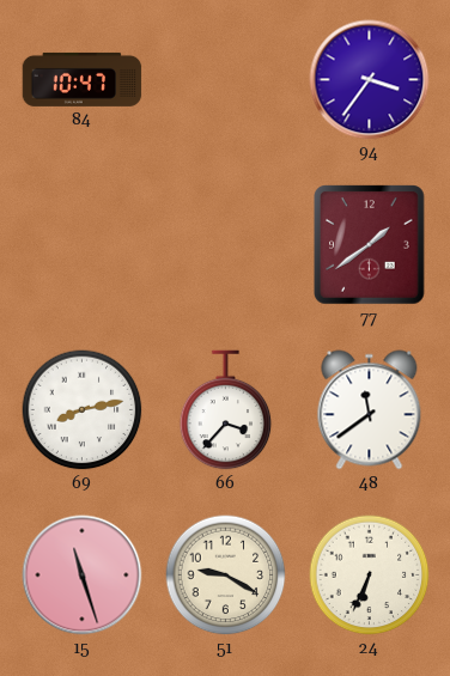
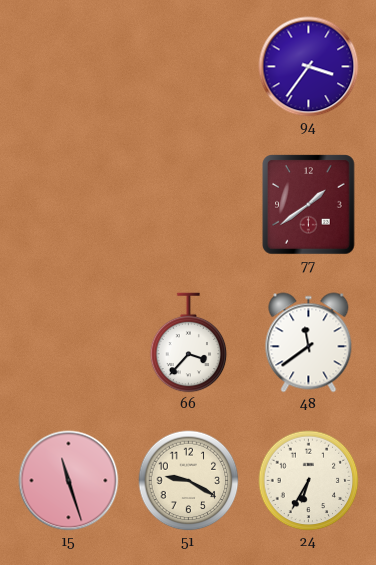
84: 10:47 -> none
69: 8:13 -> none
24: 6:34 -> 6:35
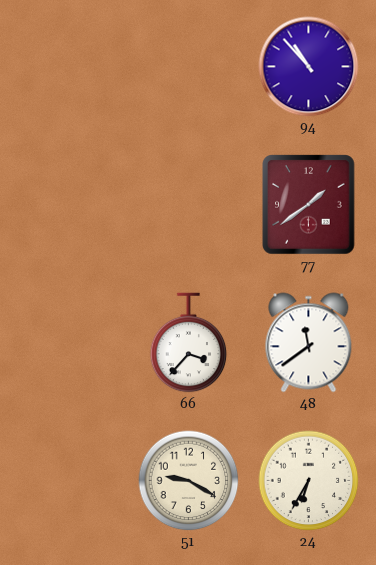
94: 3:36 -> 10:53
15: 11:27 -> none
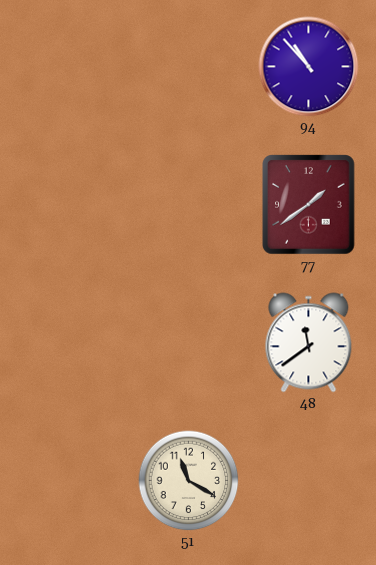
66: 3:37 -> none
51: 9:20 -> 11:20
24: 6:35 -> none
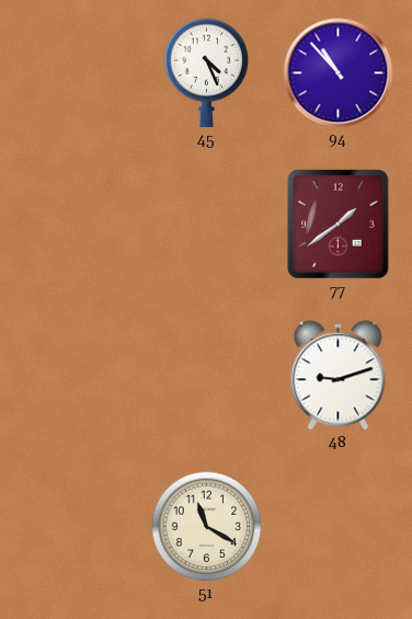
45: none -> 4:26
48: 11:39 -> 9:12
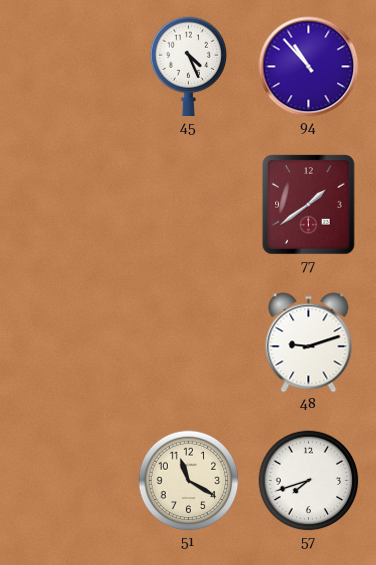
57: none -> 7:42
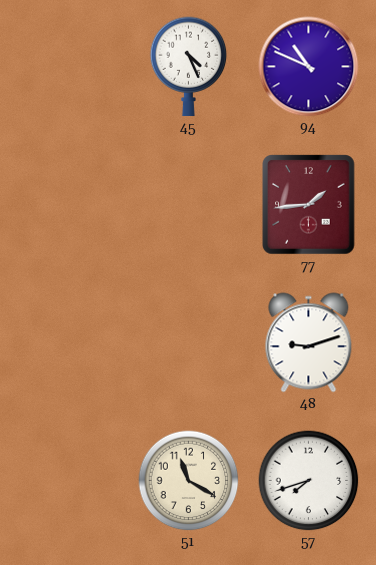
94: 10:53 -> 10:49
77: 1:39 -> 1:44
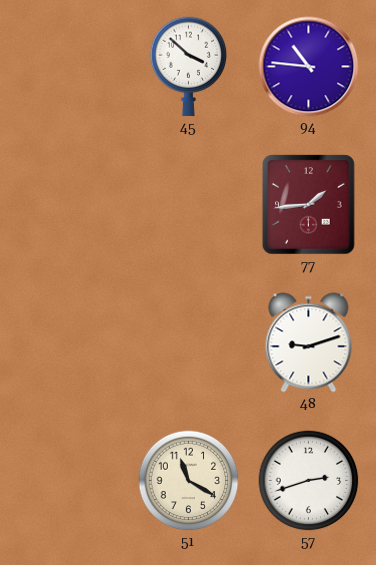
45: 4:26 -> 3:52
94: 10:49 -> 10:46
57: 7:42 -> 2:42
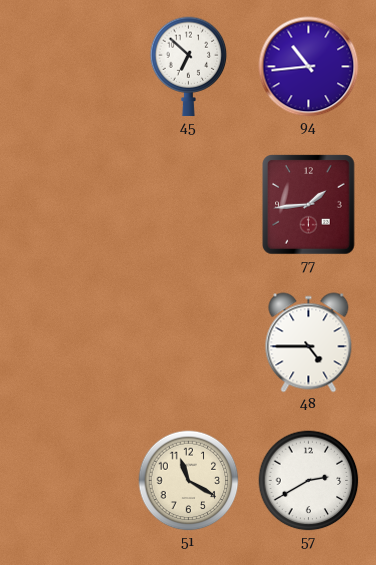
45: 3:52 -> 6:52
94: 10:46 -> 10:44
48: 9:12 -> 4:45
57: 2:42 -> 2:40
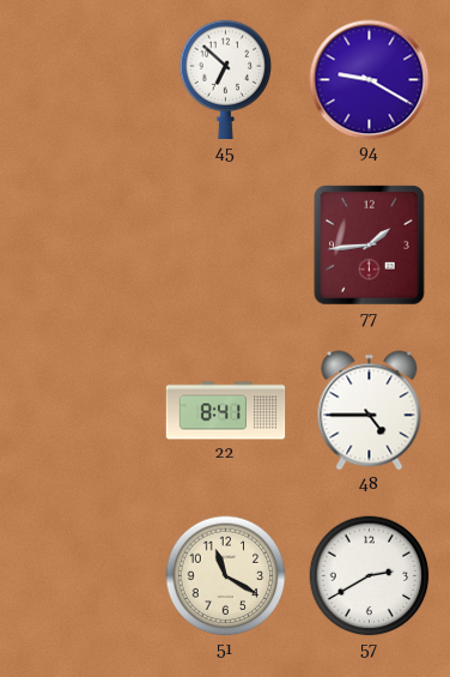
94: 10:44 -> 9:20
22: none -> 8:41
